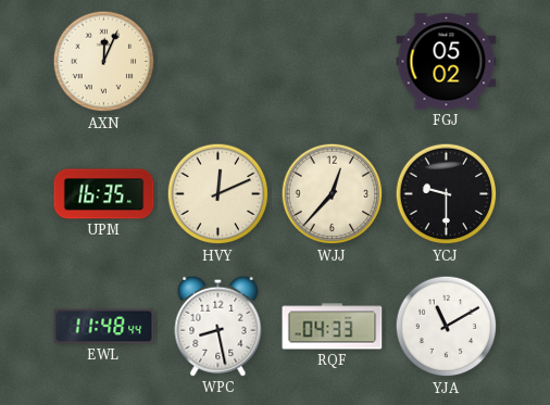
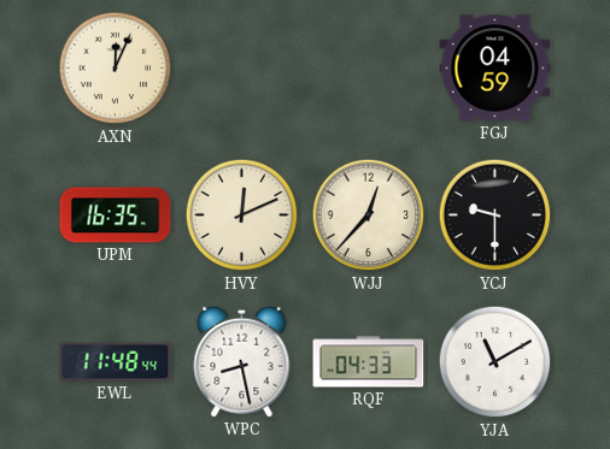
FGJ: 05:02 -> 04:59
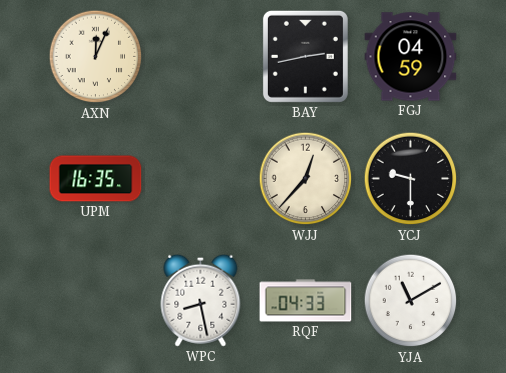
BAY: none -> 2:43
HVY: 12:11 -> none
EWL: 11:48 -> none
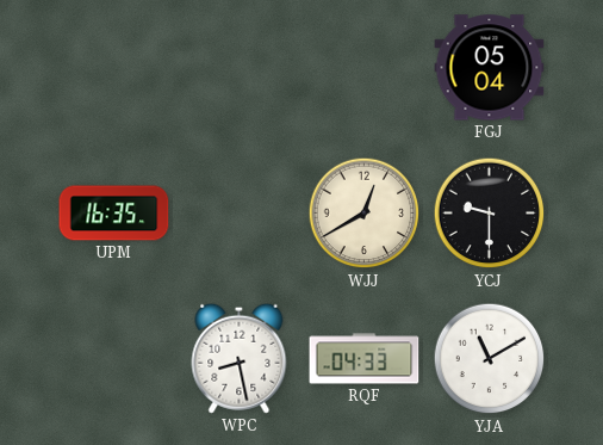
AXN: 12:04 -> none
BAY: 2:43 -> none
FGJ: 04:59 -> 05:04
WJJ: 12:37 -> 12:40
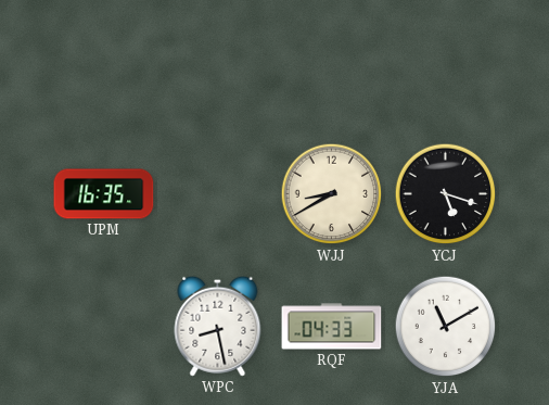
FGJ: 05:04 -> none
WJJ: 12:40 -> 8:40
YCJ: 9:30 -> 5:18
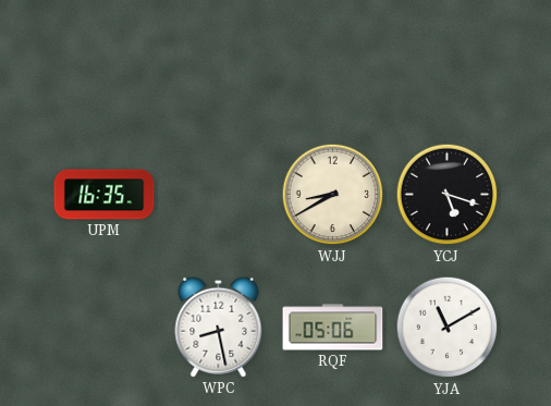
RQF: 04:33 -> 05:06
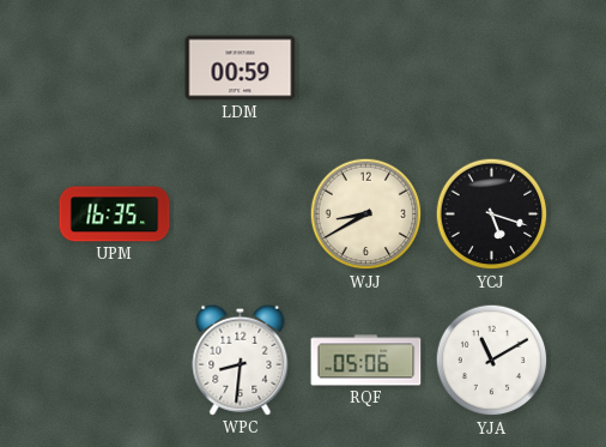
LDM: none -> 00:59
WPC: 8:28 -> 8:31
